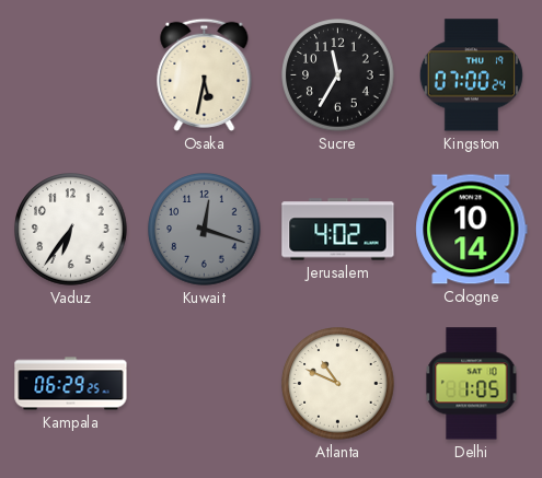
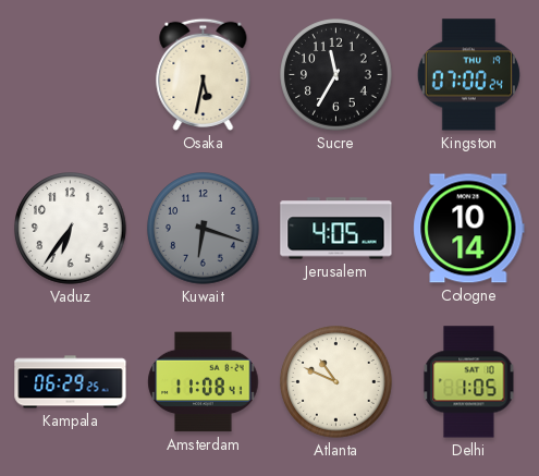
Kuwait: 12:18 -> 6:18
Jerusalem: 4:02 -> 4:05
Amsterdam: none -> 11:08
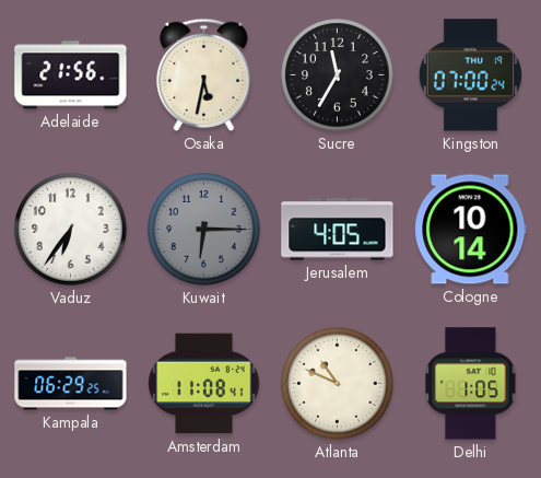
Adelaide: none -> 21:56
Kuwait: 6:18 -> 6:15
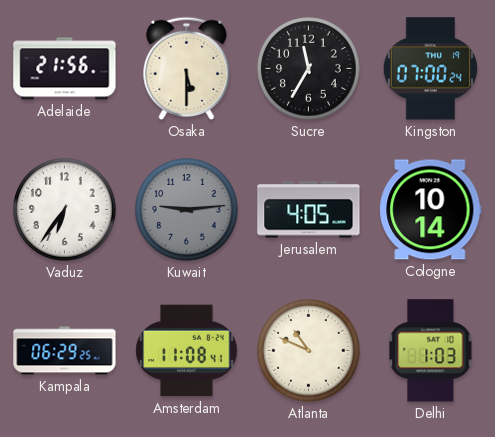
Osaka: 5:32 -> 5:30
Kuwait: 6:15 -> 9:14
Delhi: 1:05 -> 1:03
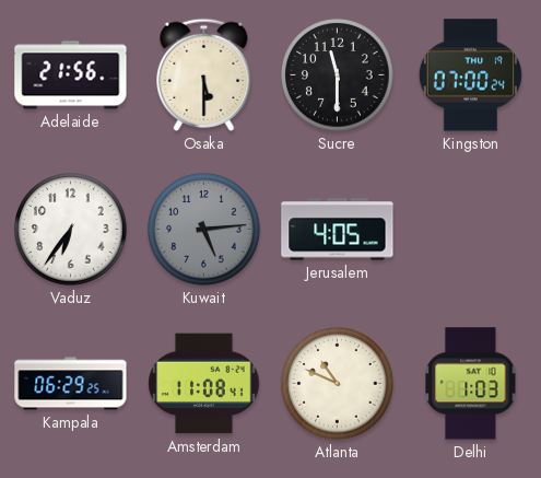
Sucre: 11:35 -> 11:30
Kuwait: 9:14 -> 5:14
Cologne: 10:14 -> none
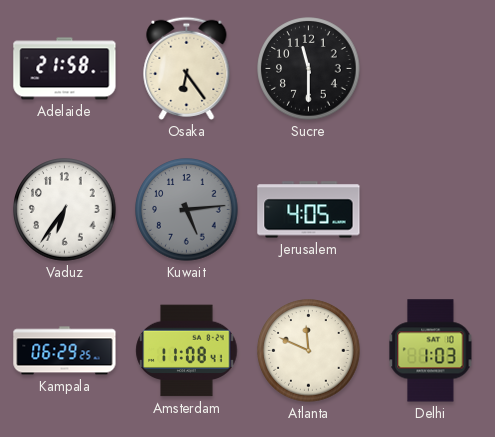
Adelaide: 21:56 -> 21:58
Osaka: 5:30 -> 6:24
Kingston: 07:00 -> none
Atlanta: 10:49 -> 11:49
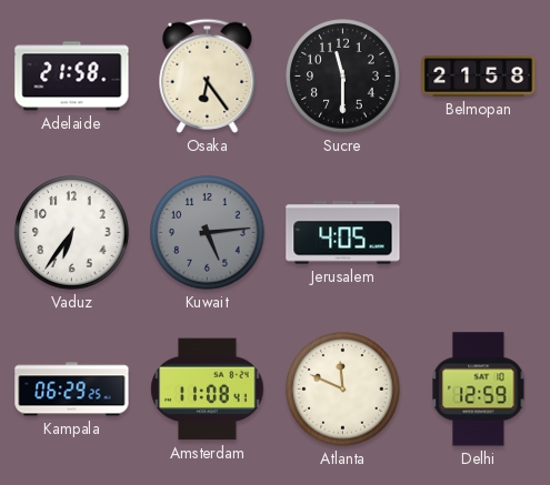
Belmopan: none -> 21:58
Delhi: 1:03 -> 12:59
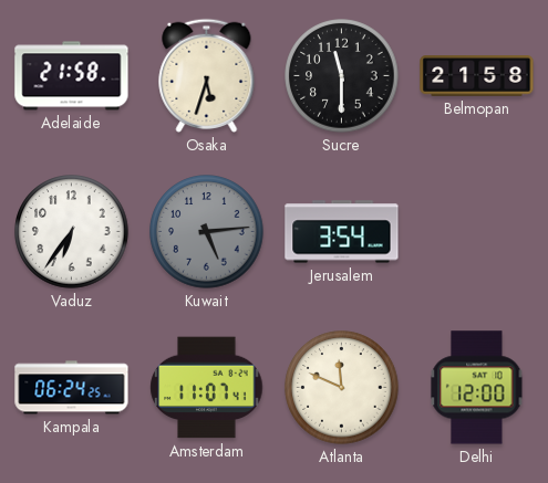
Osaka: 6:24 -> 5:33
Jerusalem: 4:05 -> 3:54
Kampala: 06:29 -> 06:24
Amsterdam: 11:08 -> 11:07
Delhi: 12:59 -> 12:00
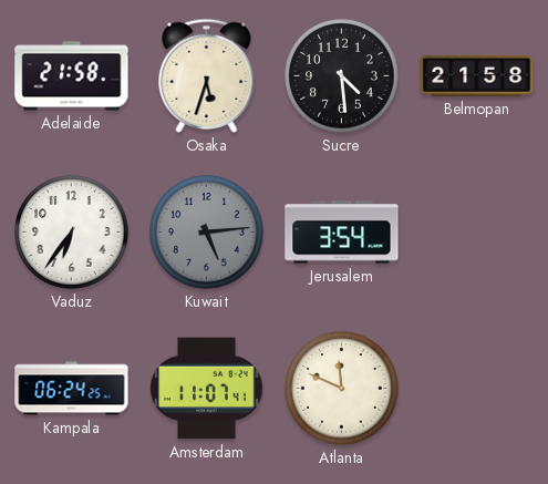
Sucre: 11:30 -> 4:29
Delhi: 12:00 -> none
